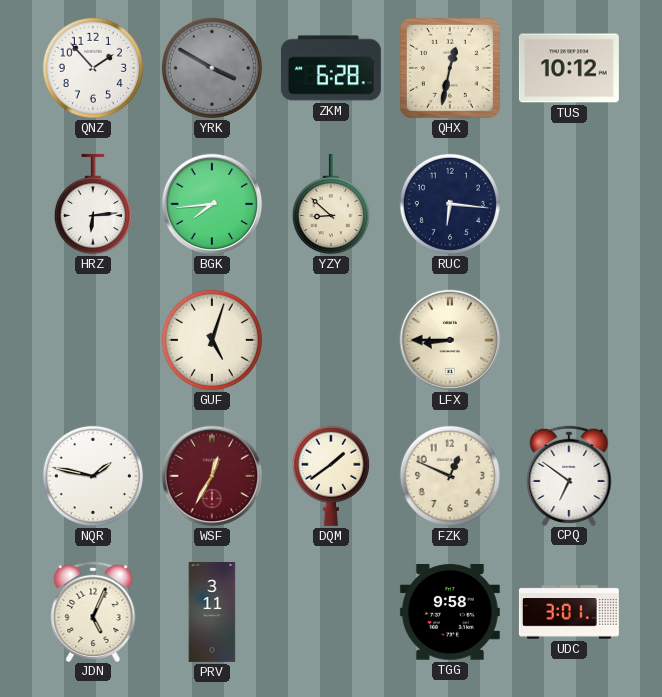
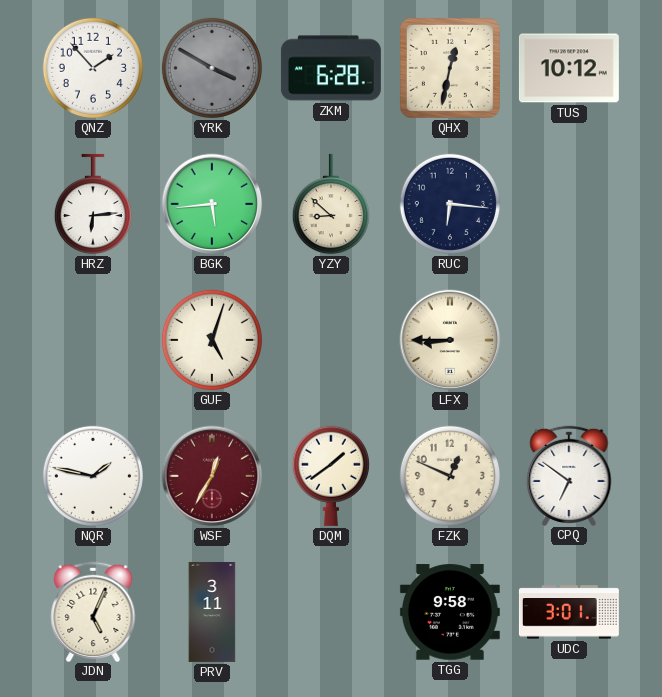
BGK: 7:44 -> 5:44
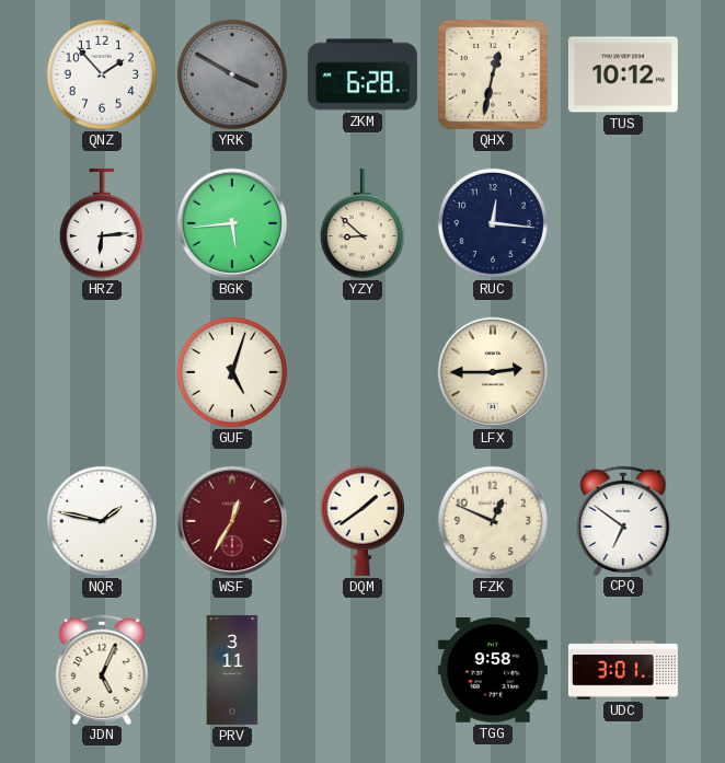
RUC: 6:16 -> 12:16
LFX: 8:45 -> 2:45
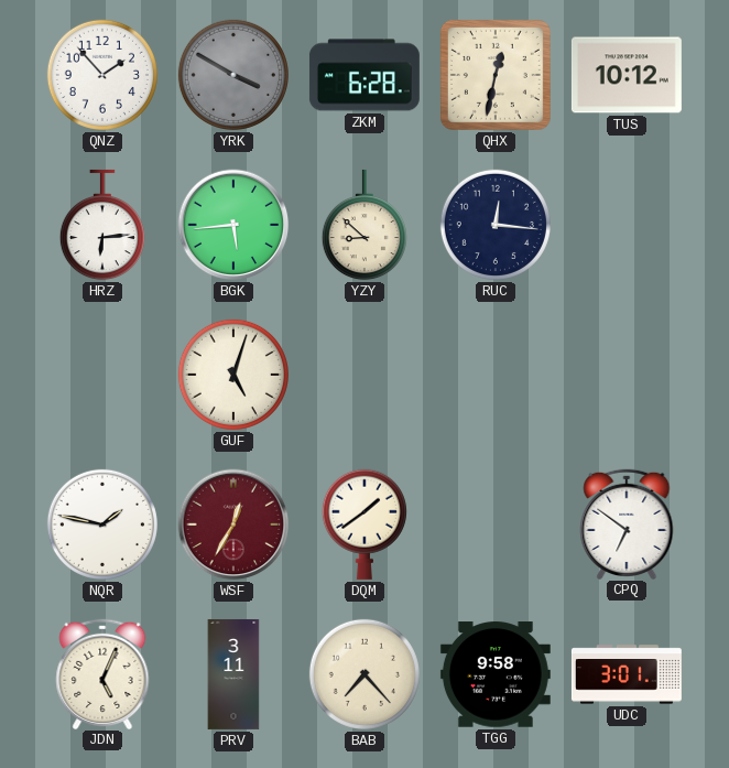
LFX: 2:45 -> none
FZK: 12:49 -> none
BAB: none -> 7:23
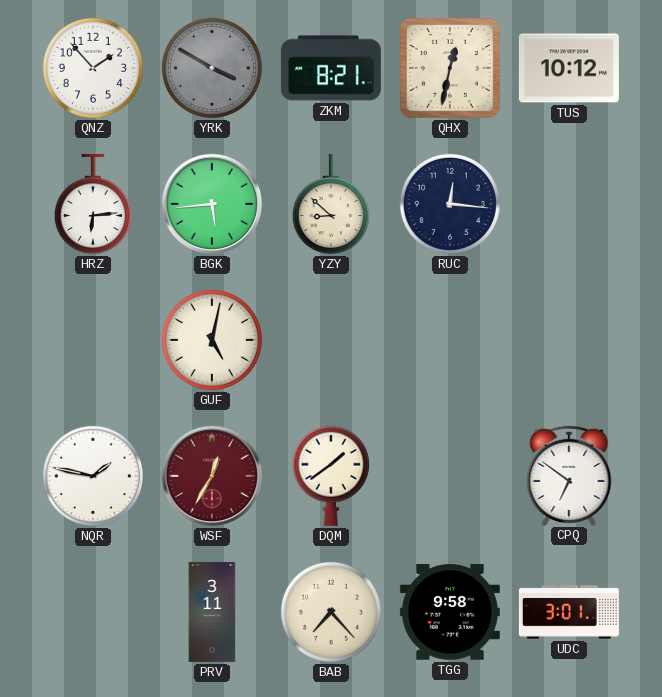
ZKM: 6:28 -> 8:21
GUF: 5:03 -> 5:02
JDN: 5:04 -> none
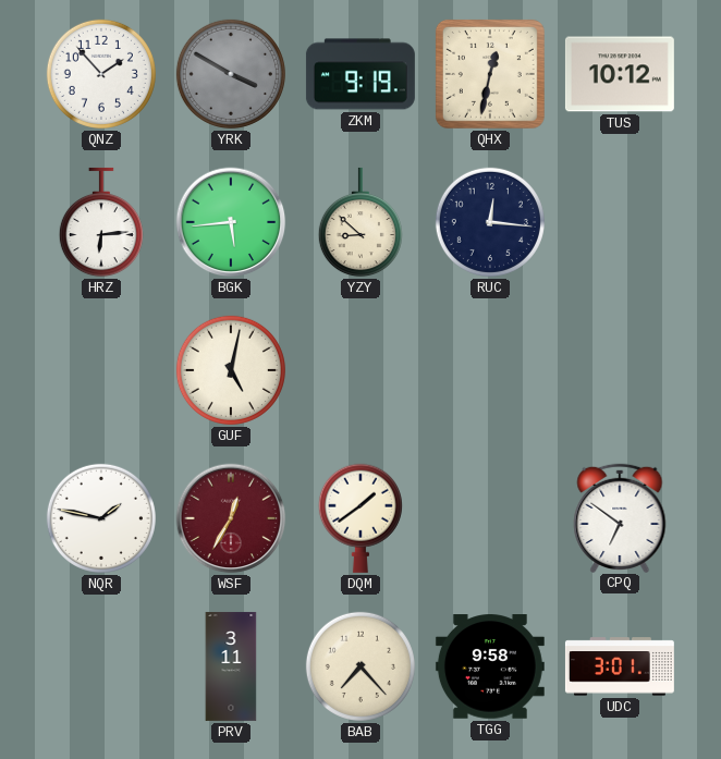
ZKM: 8:21 -> 9:19
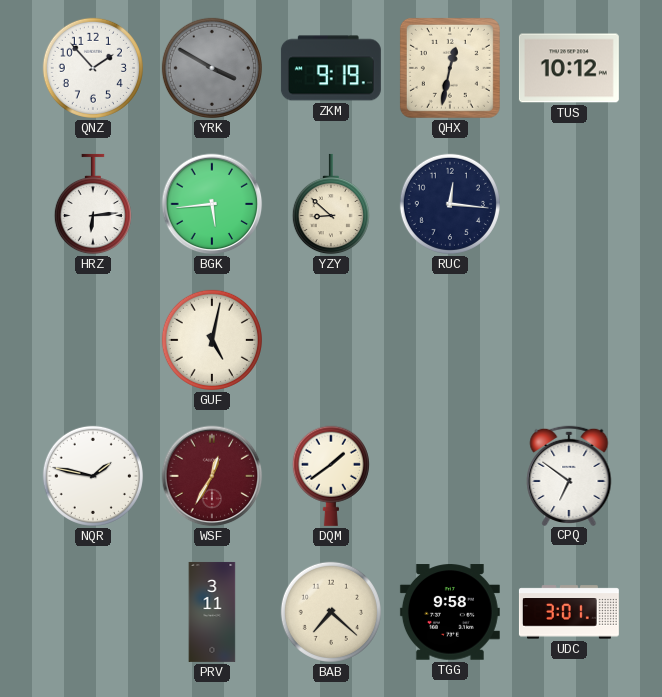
BAB: 7:23 -> 7:22
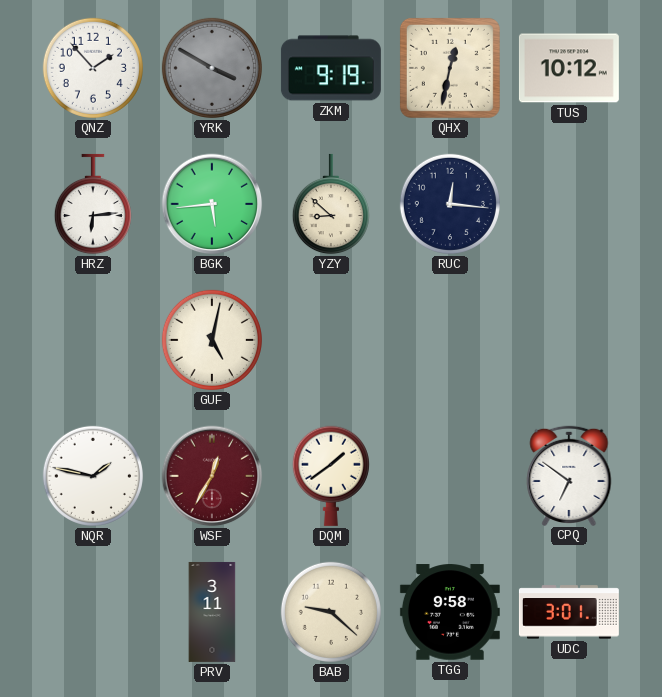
BAB: 7:22 -> 9:22
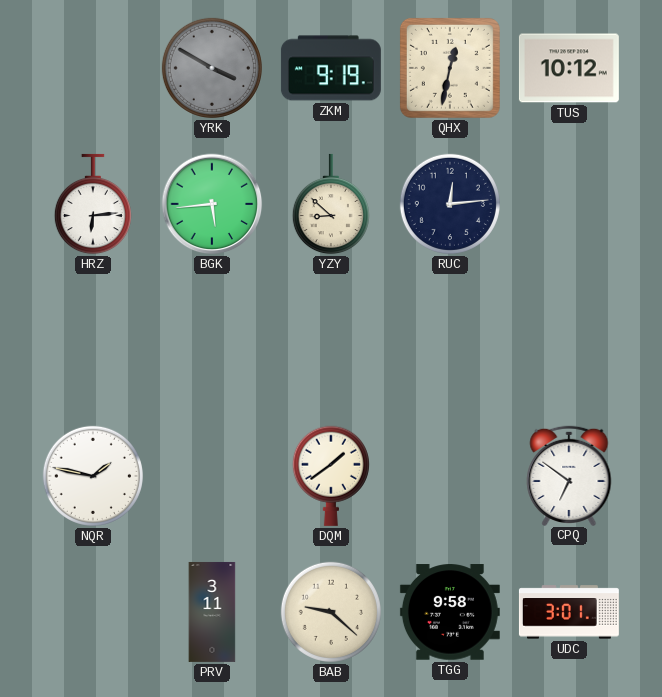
QNZ: 1:53 -> none
RUC: 12:16 -> 12:14
GUF: 5:02 -> none
WSF: 12:35 -> none
